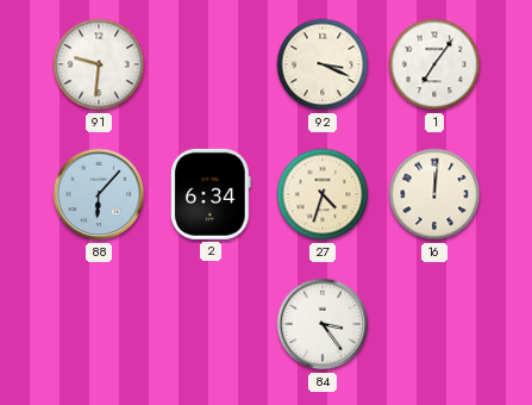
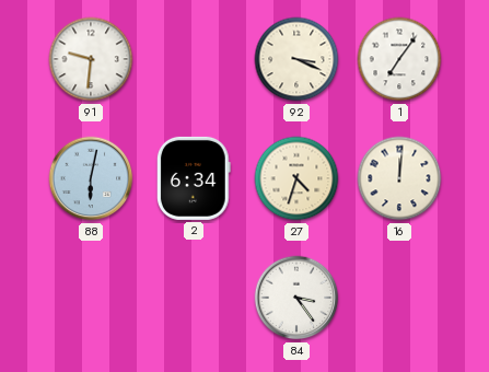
88: 6:07 -> 6:02
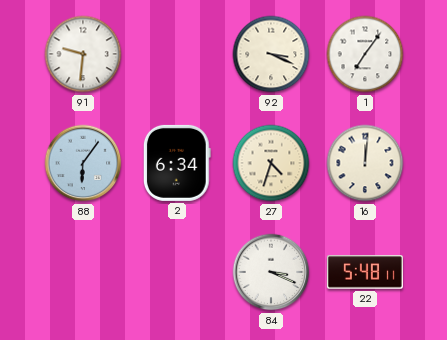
88: 6:02 -> 6:06
84: 3:24 -> 3:19
22: none -> 5:48
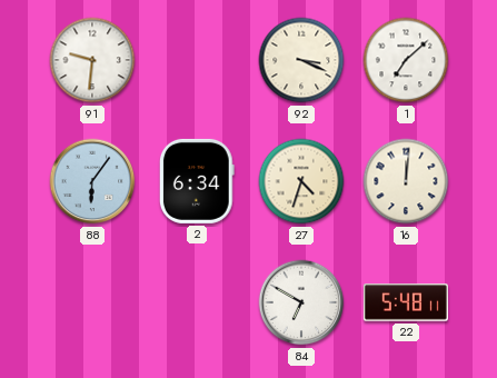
1: 7:06 -> 7:08
84: 3:19 -> 6:50
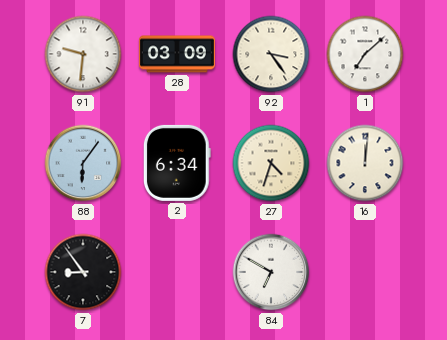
28: none -> 03:09
92: 3:19 -> 3:24
7: none -> 8:54
22: 5:48 -> none
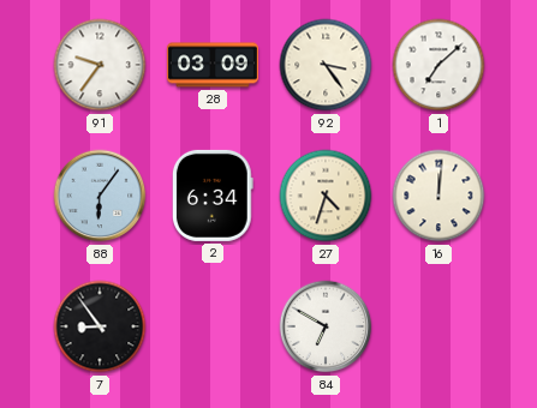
91: 9:31 -> 9:36
